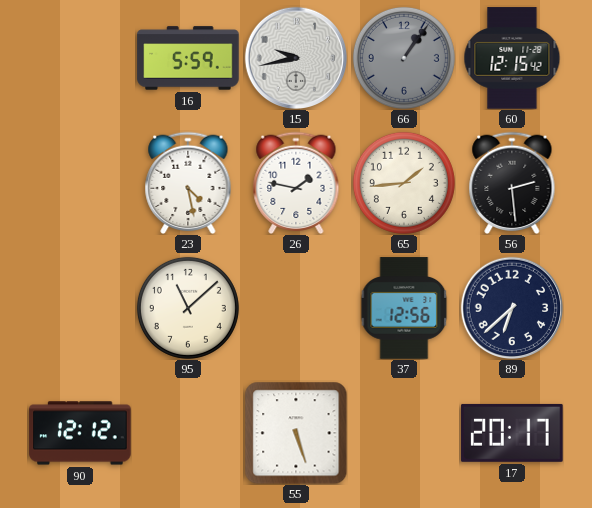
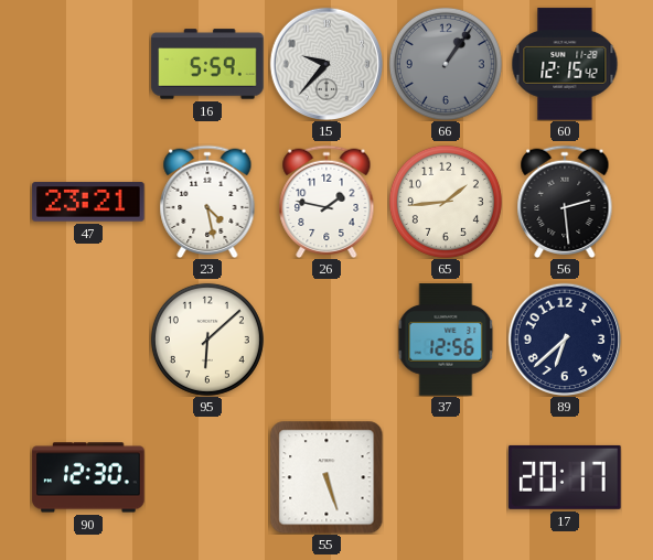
15: 9:43 -> 9:37
47: none -> 23:21
95: 11:08 -> 6:08
90: 12:12 -> 12:30
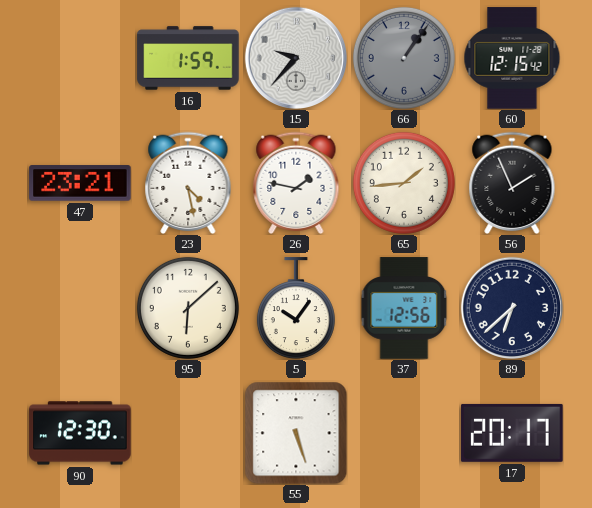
16: 5:59 -> 1:59
56: 2:29 -> 1:56
5: none -> 10:06
